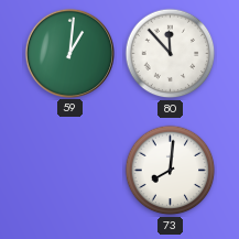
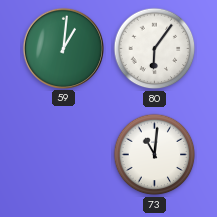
80: 11:53 -> 6:06
73: 8:01 -> 11:01
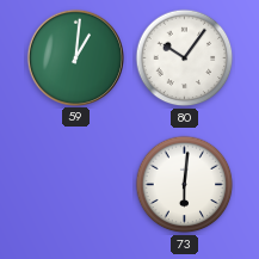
80: 6:06 -> 10:06
73: 11:01 -> 6:01
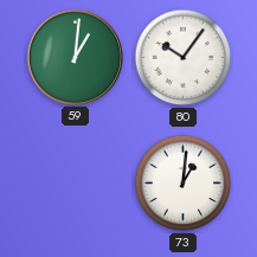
73: 6:01 -> 1:01
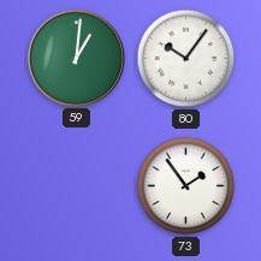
73: 1:01 -> 1:54
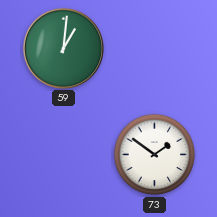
80: 10:06 -> none
73: 1:54 -> 1:51
